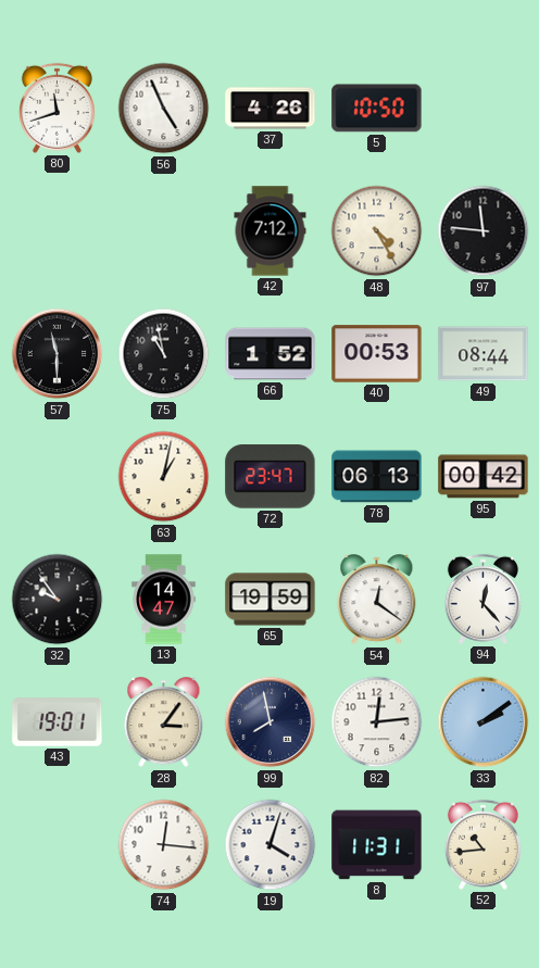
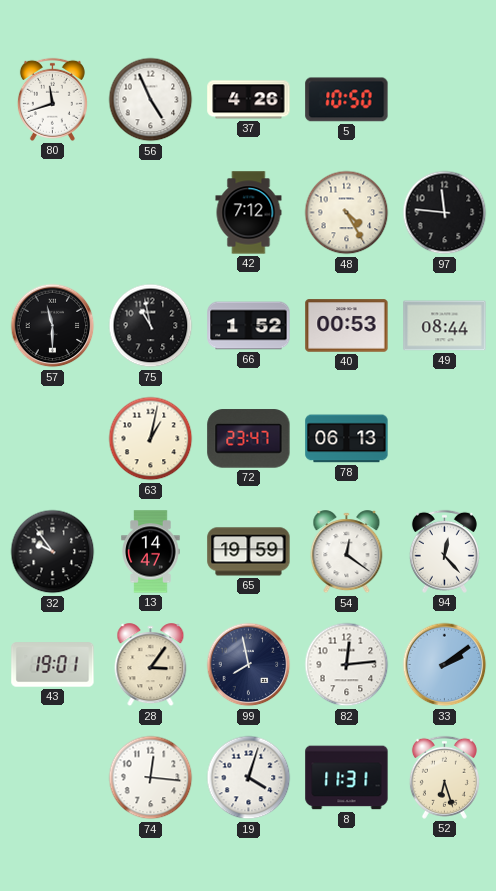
95: 00:42 -> none
52: 10:44 -> 6:27
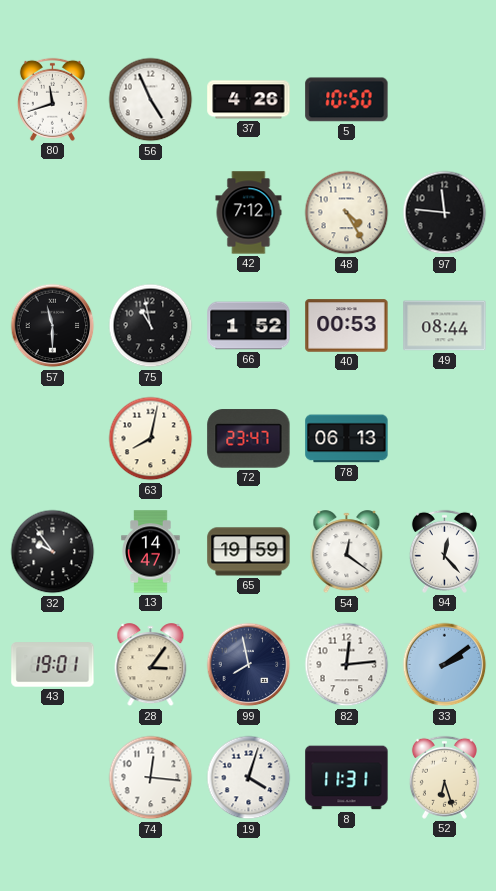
63: 1:02 -> 8:02
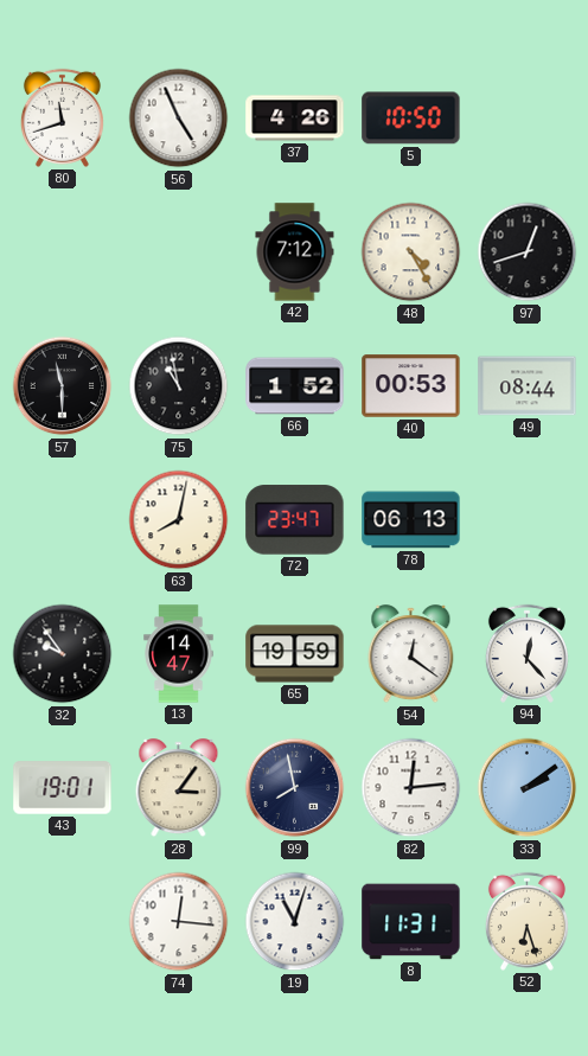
97: 11:46 -> 12:42
19: 4:03 -> 11:03
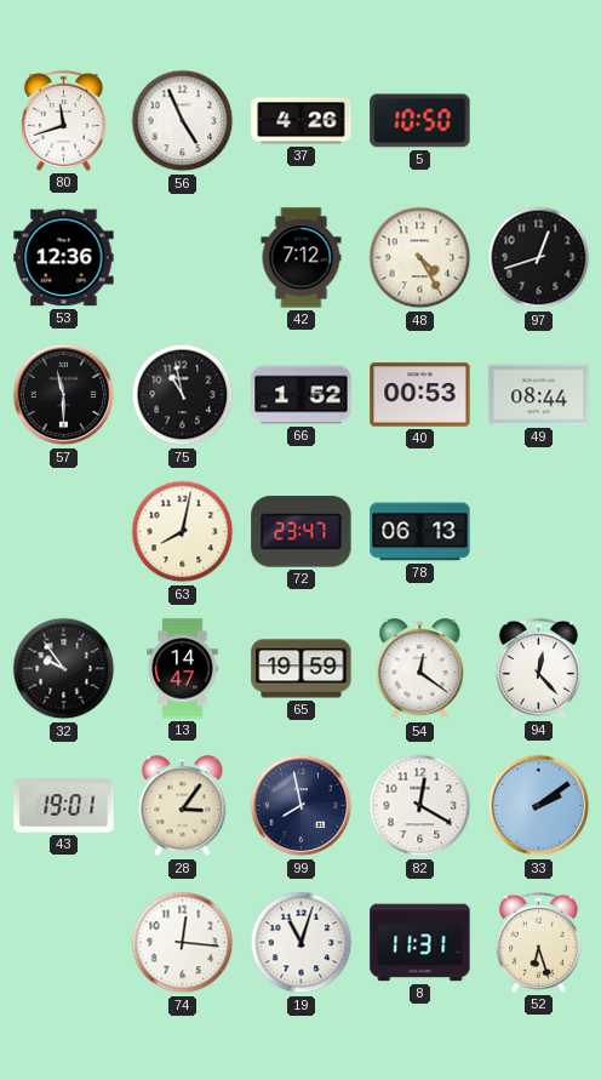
53: none -> 12:36
82: 12:14 -> 12:20
